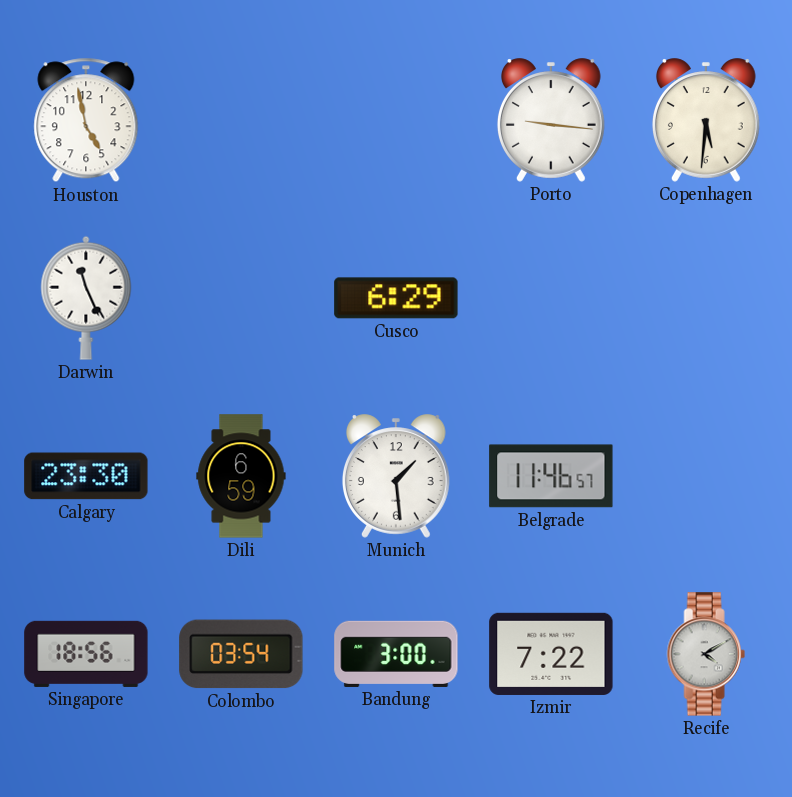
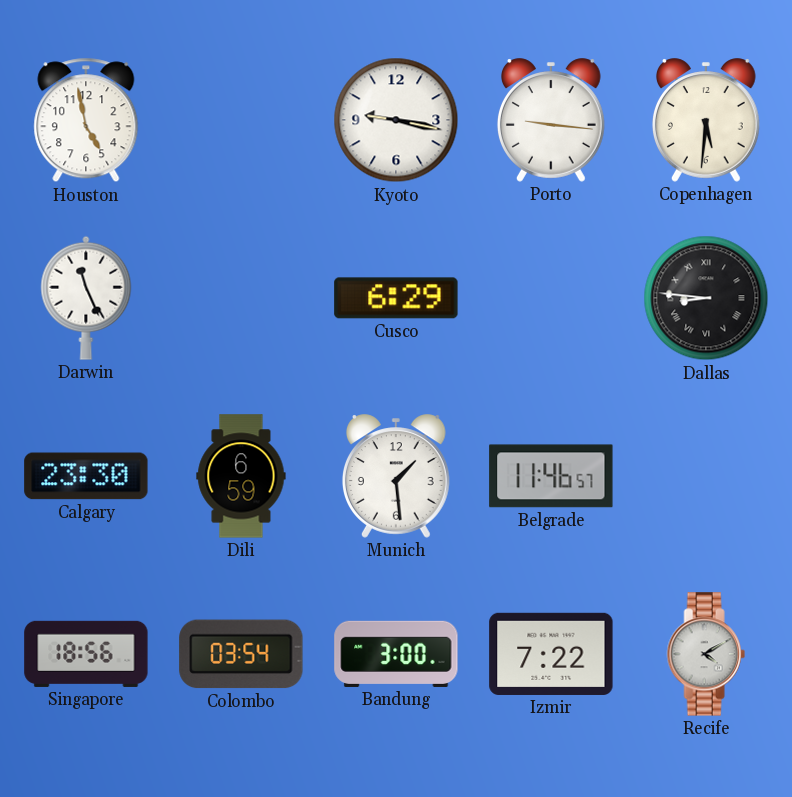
Kyoto: none -> 9:17
Dallas: none -> 8:46
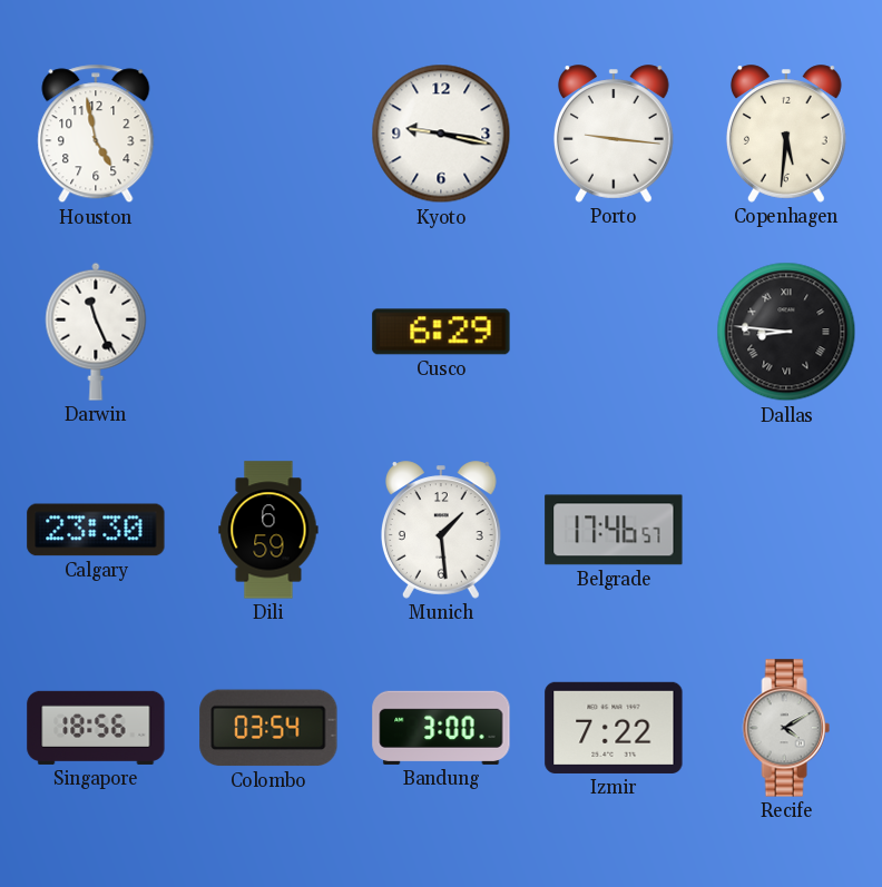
Belgrade: 11:46 -> 17:46
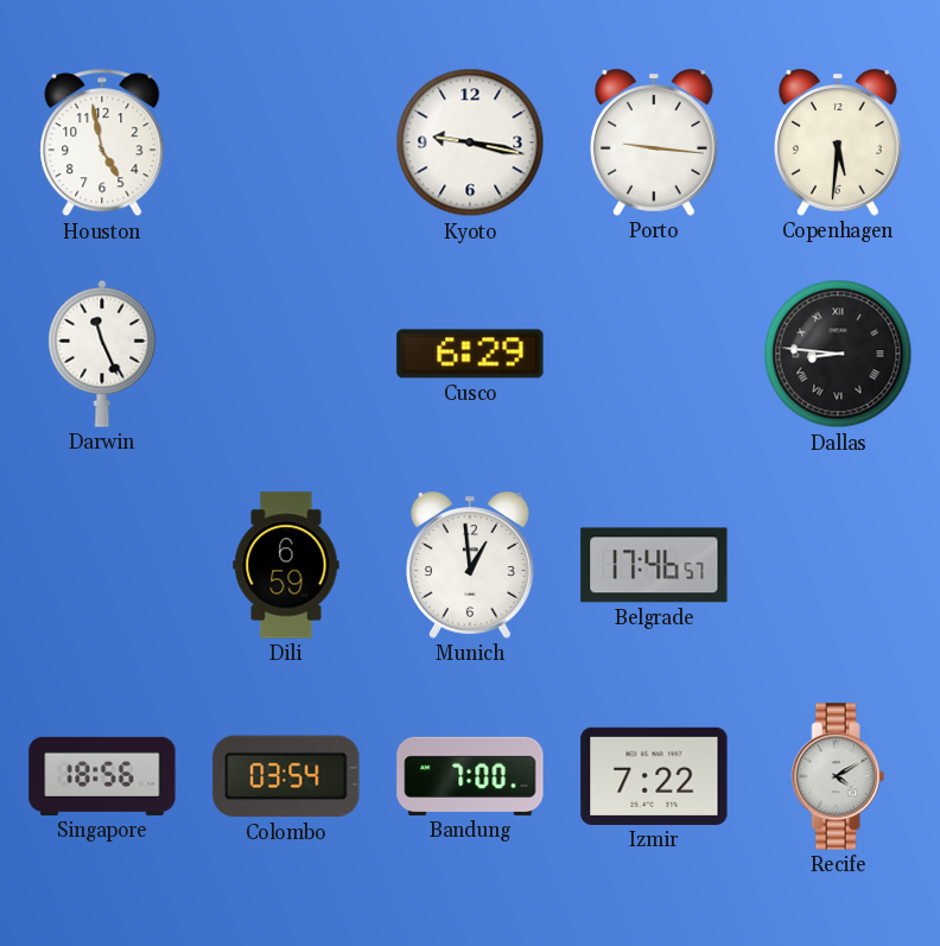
Calgary: 23:30 -> none
Munich: 1:29 -> 12:59
Bandung: 3:00 -> 7:00
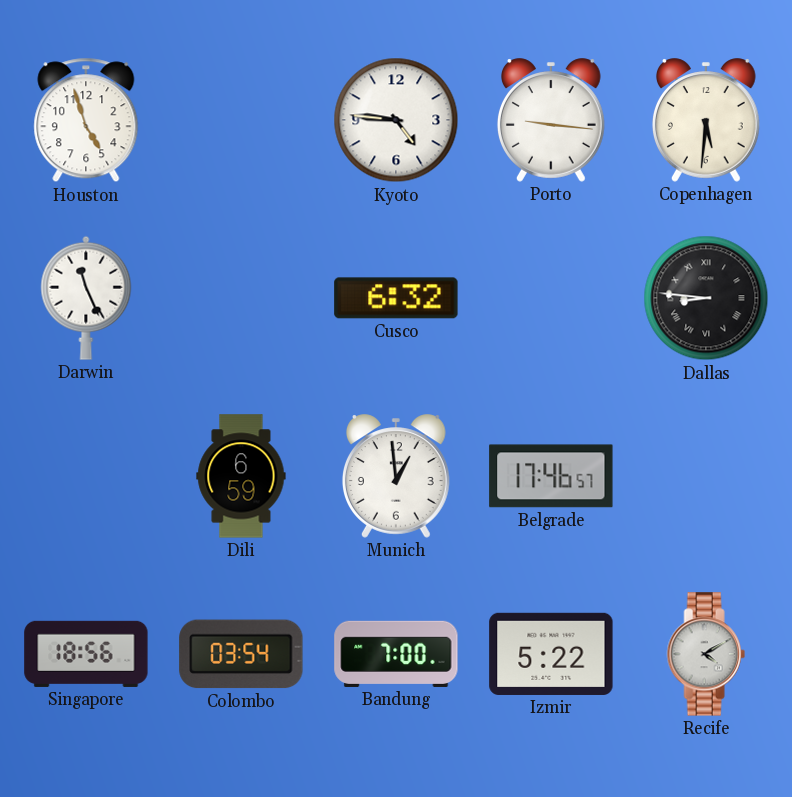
Houston: 4:58 -> 4:57
Kyoto: 9:17 -> 4:46
Cusco: 6:29 -> 6:32
Izmir: 7:22 -> 5:22
